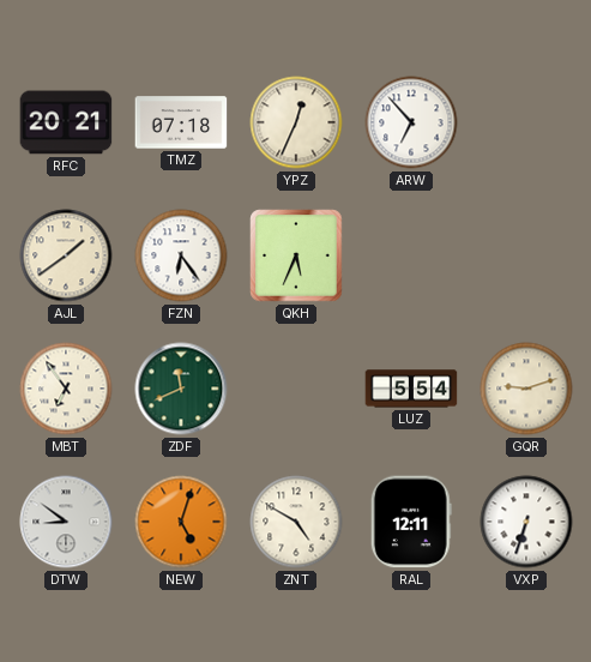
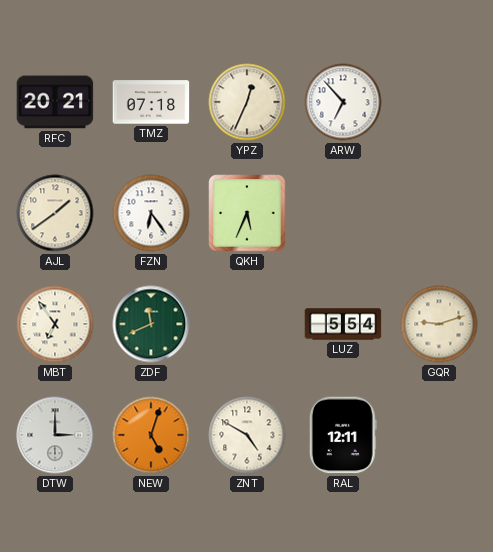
DTW: 8:51 -> 3:00
VXP: 6:33 -> none
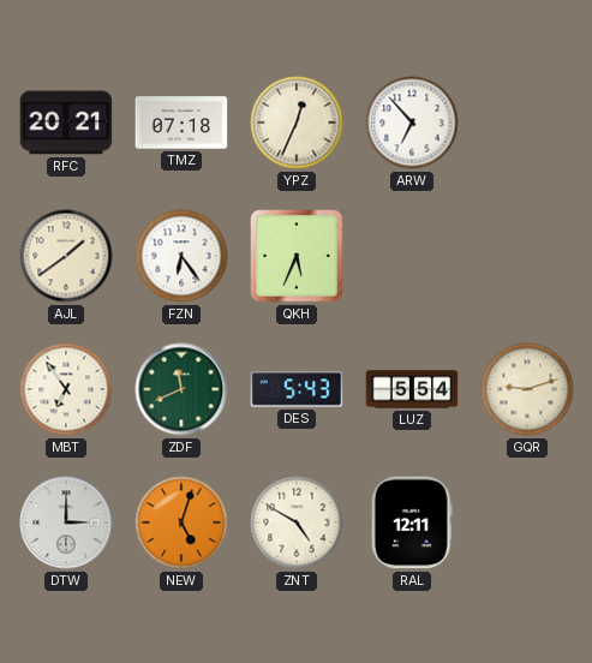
DES: none -> 5:43
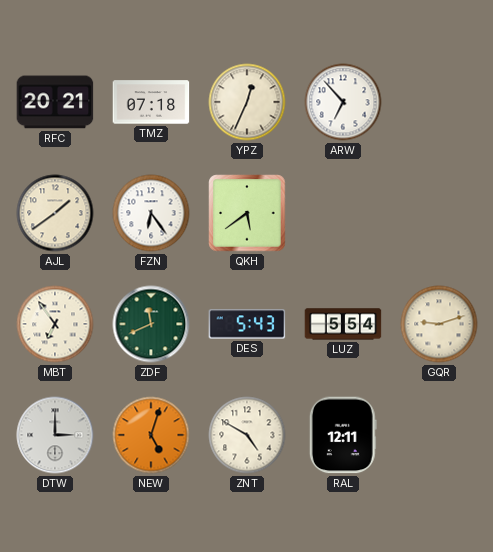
QKH: 5:34 -> 5:39
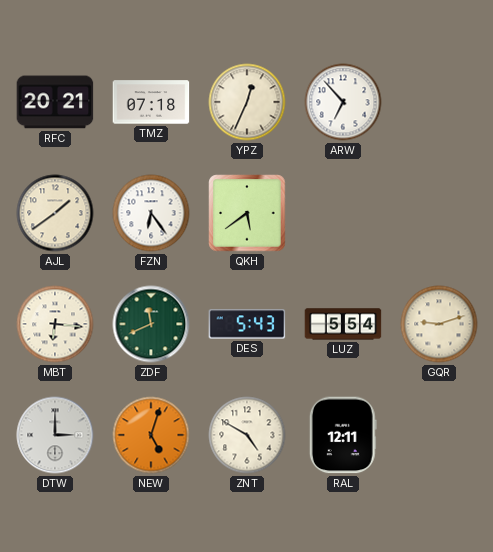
MBT: 6:54 -> 6:16
